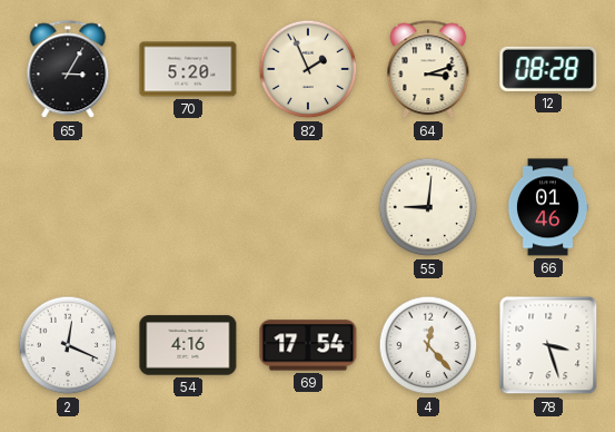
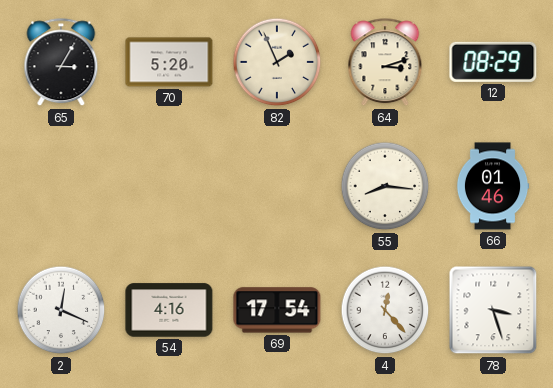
12: 08:28 -> 08:29
55: 9:01 -> 8:16
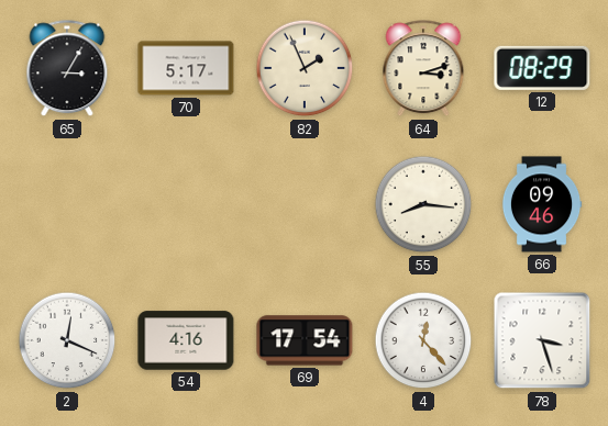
70: 5:20 -> 5:17
66: 01:46 -> 09:46
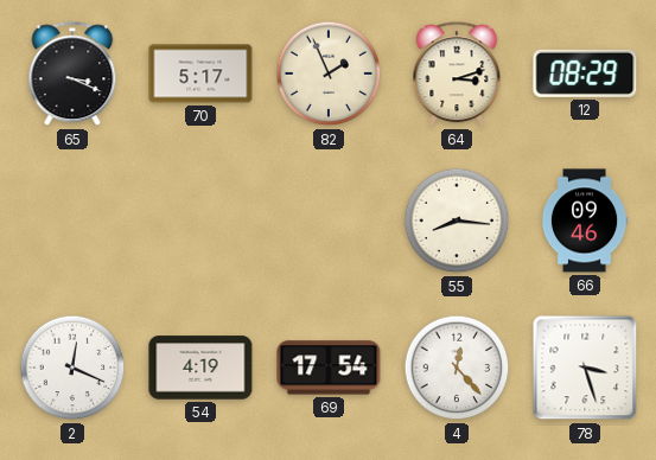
65: 3:05 -> 3:19
54: 4:16 -> 4:19
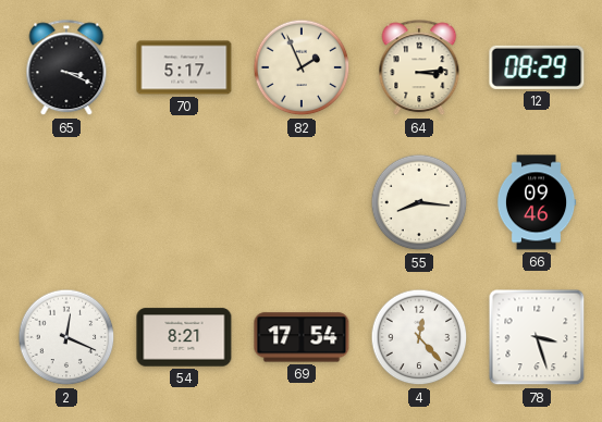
64: 3:12 -> 3:14
54: 4:19 -> 8:21
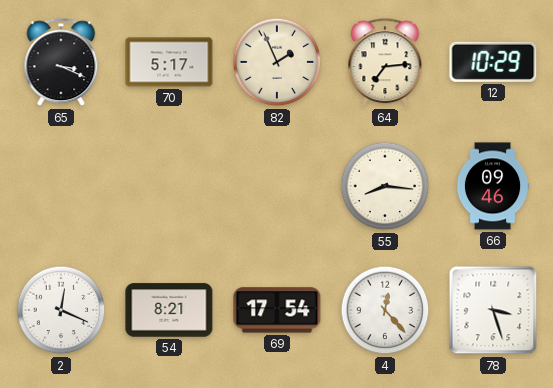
64: 3:14 -> 7:14
12: 08:29 -> 10:29
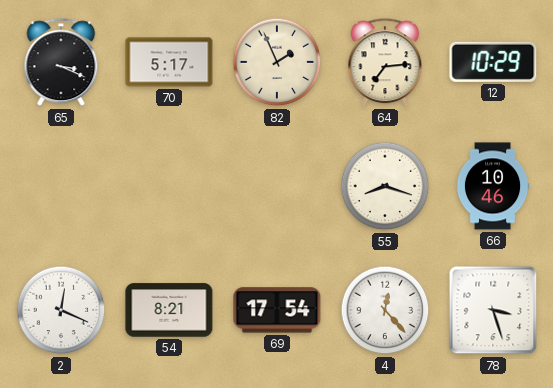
55: 8:16 -> 8:18
66: 09:46 -> 10:46
